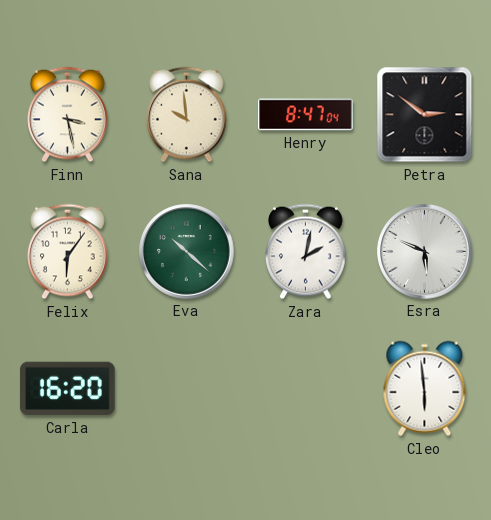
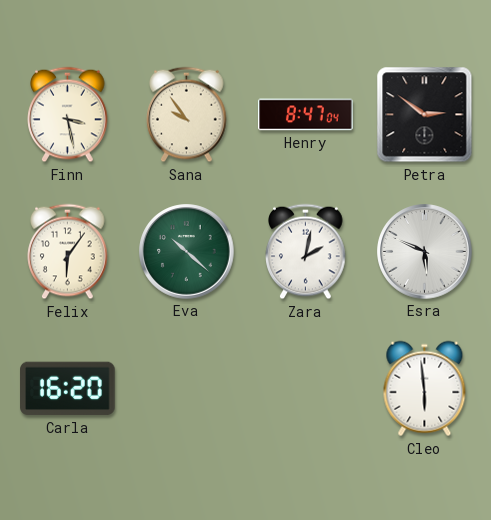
Sana: 9:59 -> 9:54
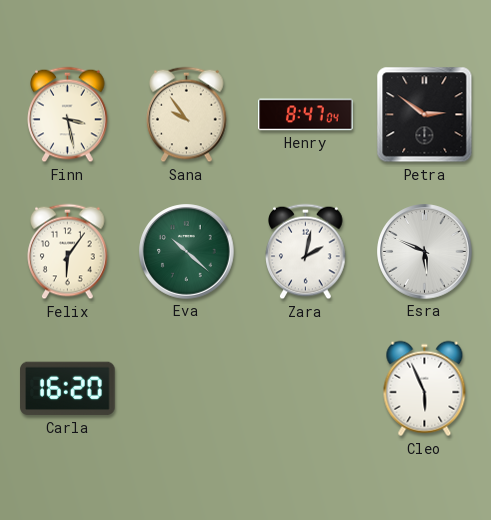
Cleo: 5:59 -> 5:56
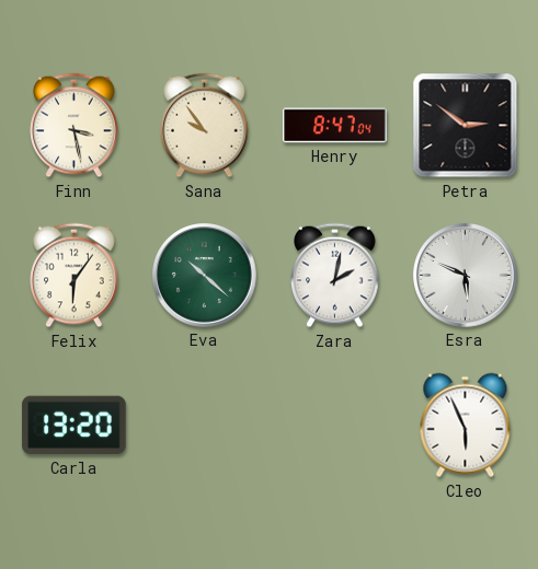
Carla: 16:20 -> 13:20
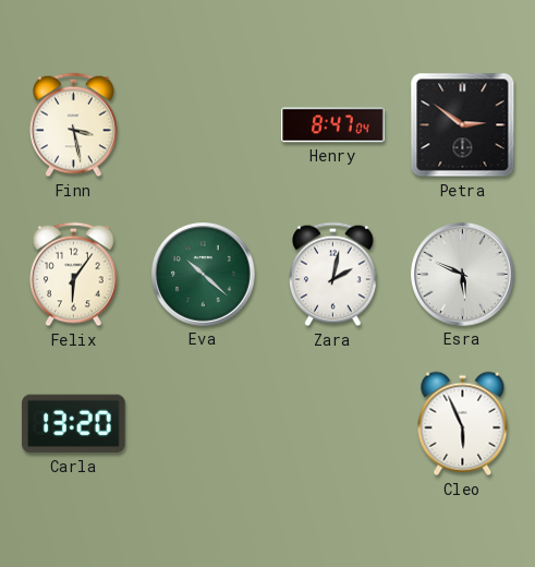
Sana: 9:54 -> none
